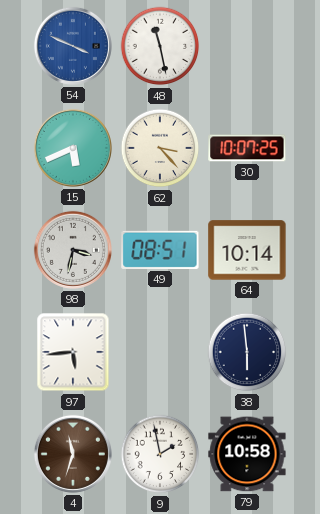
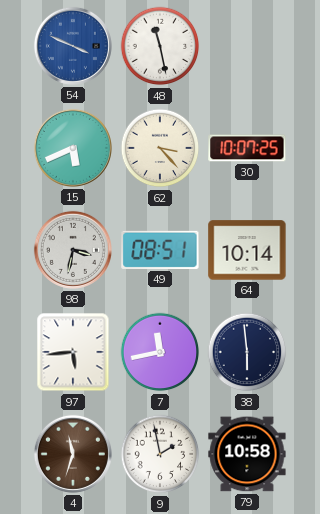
7: none -> 11:43
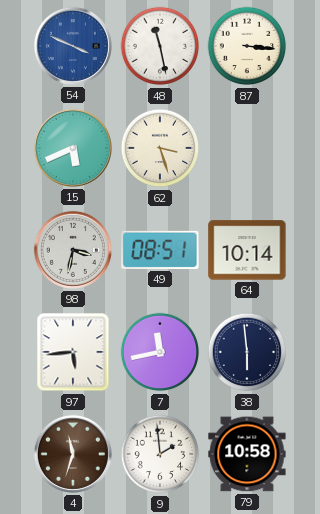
87: none -> 3:16
62: 3:23 -> 3:27
30: 10:07 -> none
9: 1:58 -> 1:59
